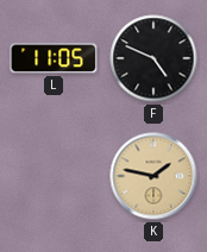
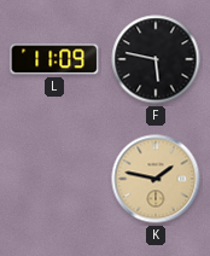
L: 11:05 -> 11:09
F: 4:49 -> 5:47
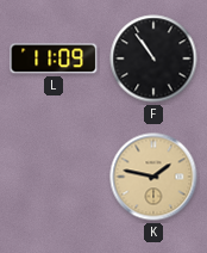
F: 5:47 -> 10:54
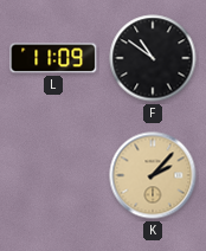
F: 10:54 -> 10:51
K: 1:47 -> 2:07
